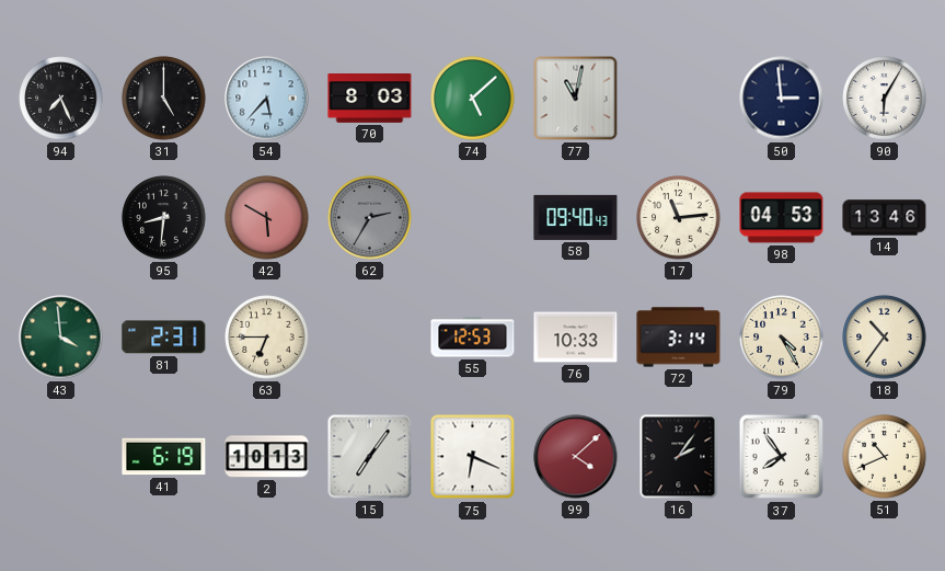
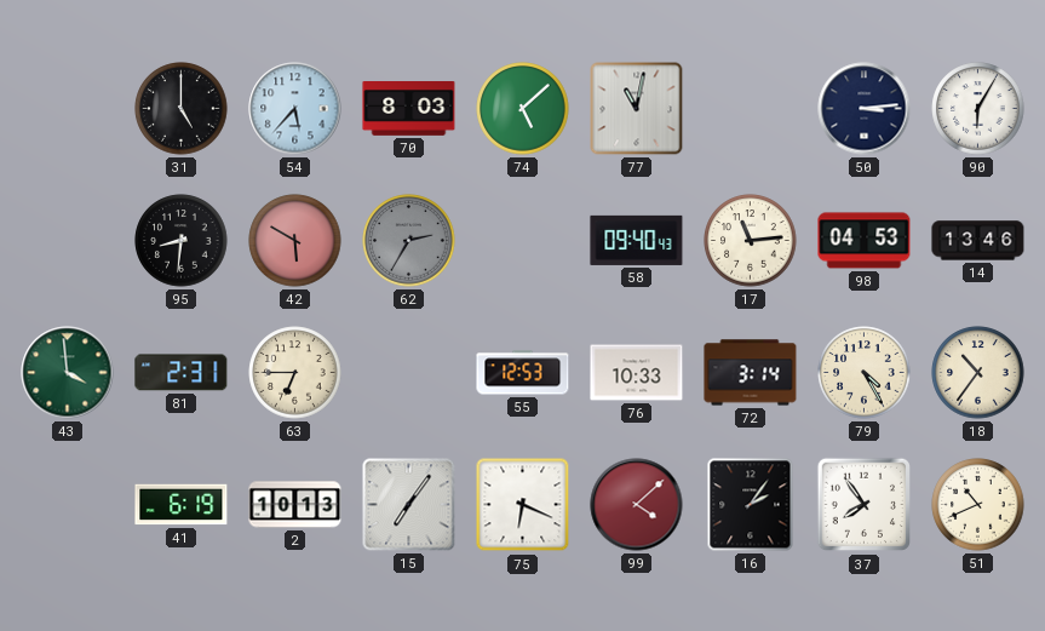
94: 7:26 -> none
50: 2:59 -> 3:14
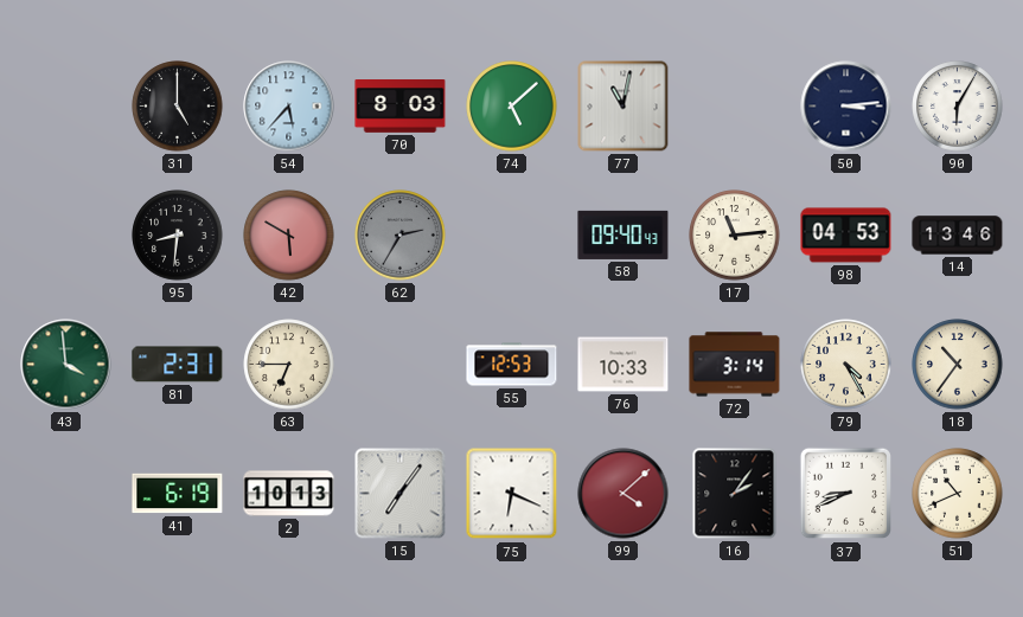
37: 7:54 -> 8:41
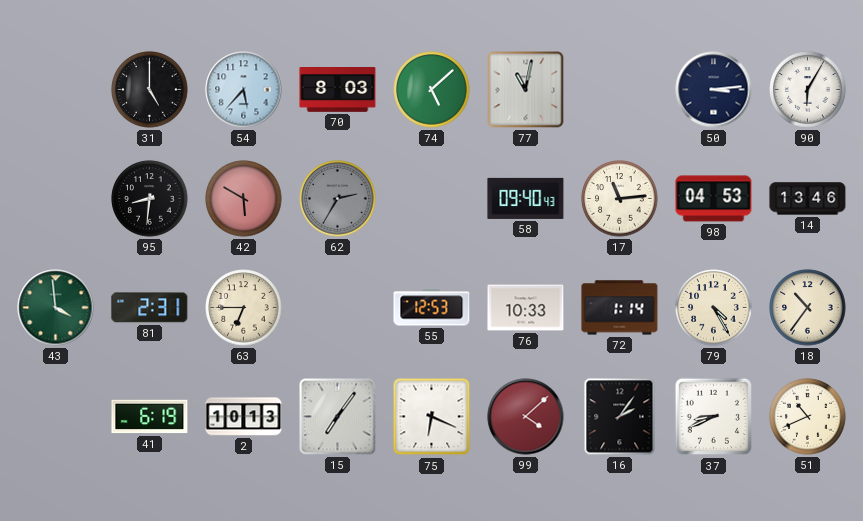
72: 3:14 -> 1:14
